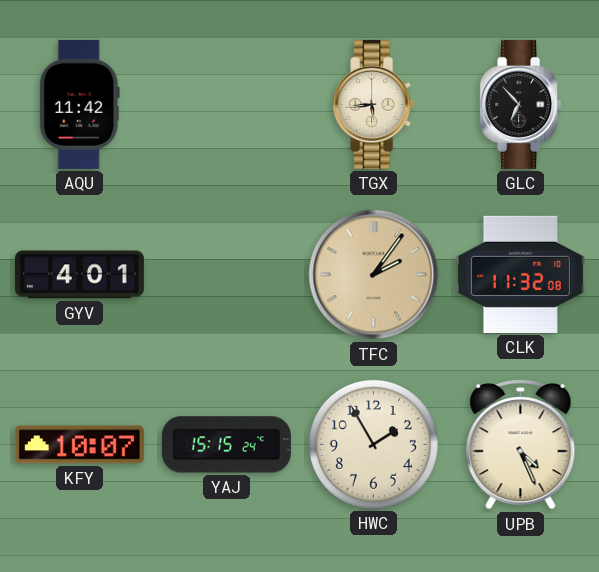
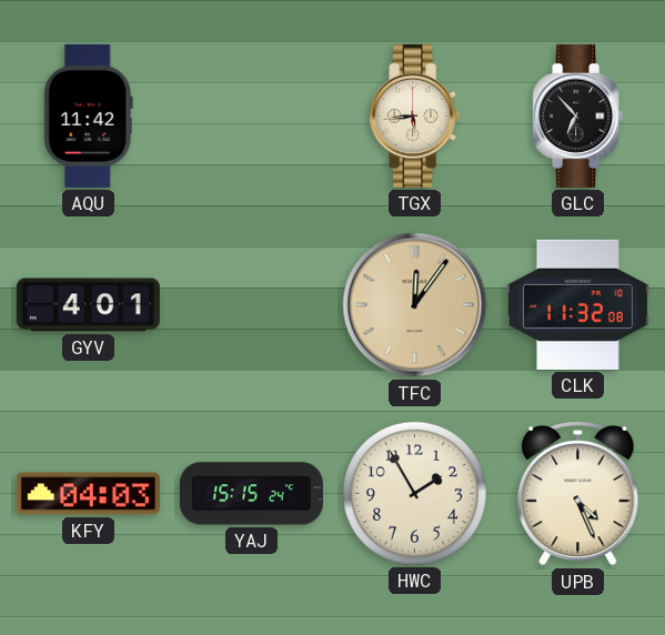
TFC: 2:06 -> 12:06
KFY: 10:07 -> 04:03
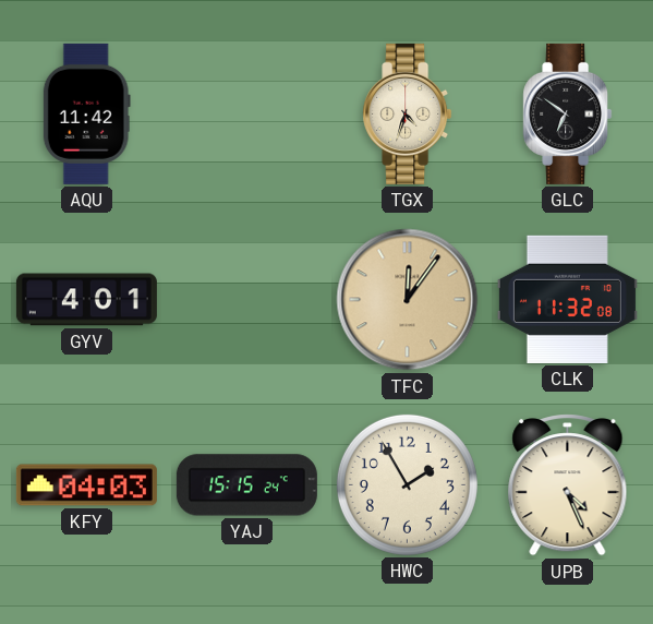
TGX: 5:44 -> 4:33
GLC: 6:53 -> 6:51
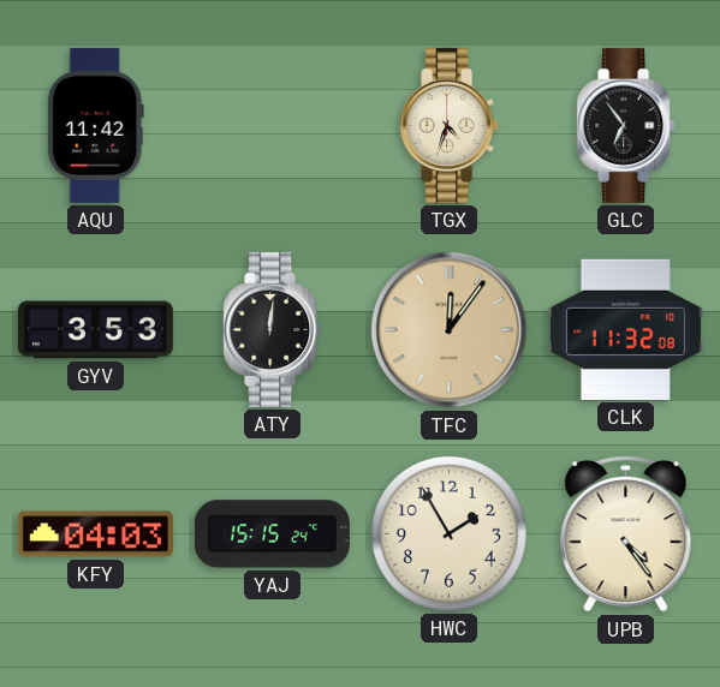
GLC: 6:51 -> 6:54
GYV: 4:01 -> 3:53
ATY: none -> 12:01
UPB: 4:26 -> 4:24
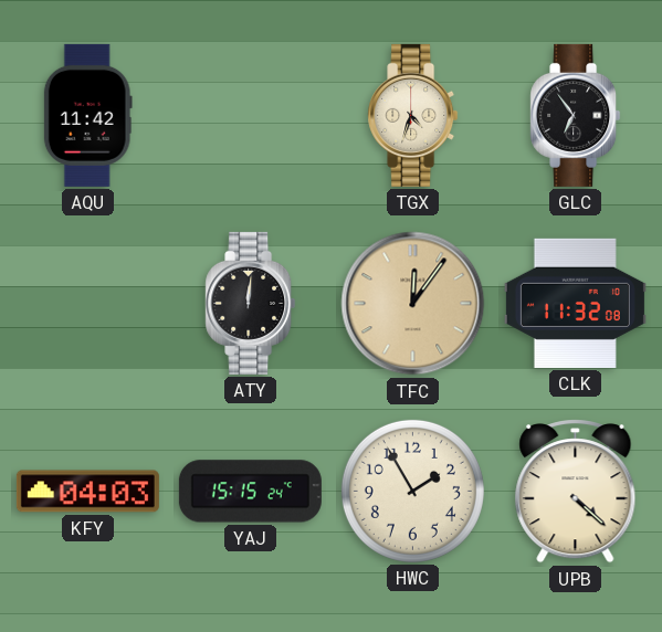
GYV: 3:53 -> none
UPB: 4:24 -> 4:22
